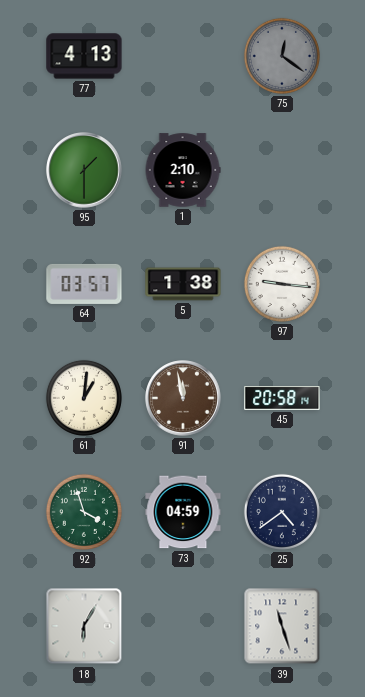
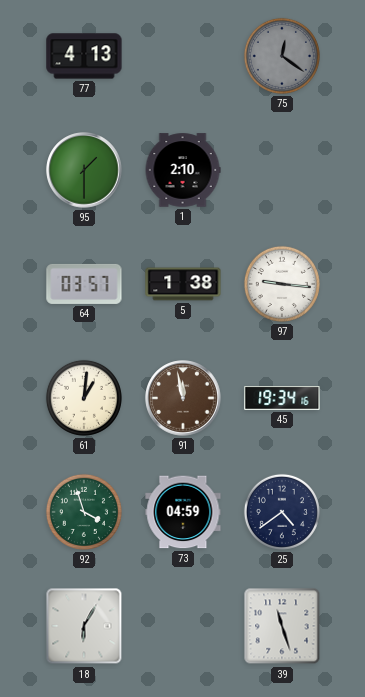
45: 20:58 -> 19:34
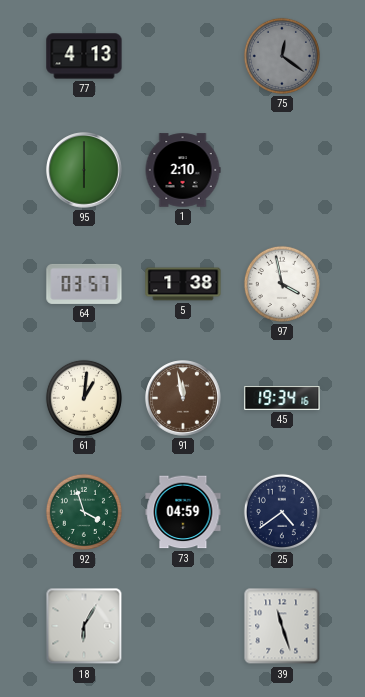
95: 1:30 -> 6:00
97: 9:16 -> 3:58
